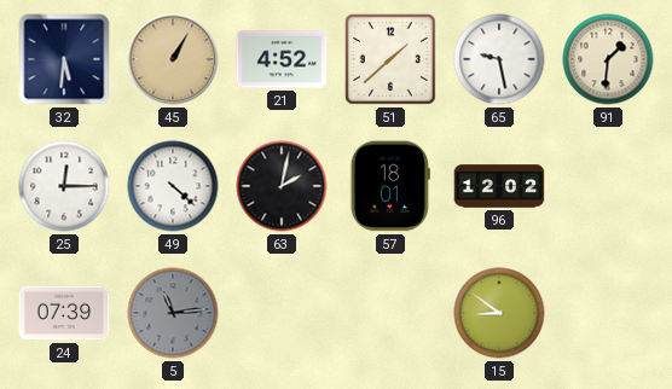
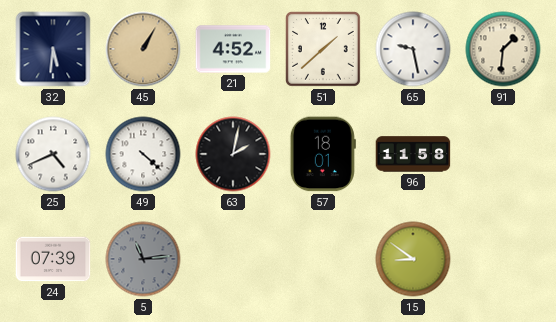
25: 12:15 -> 4:41
96: 12:02 -> 11:58
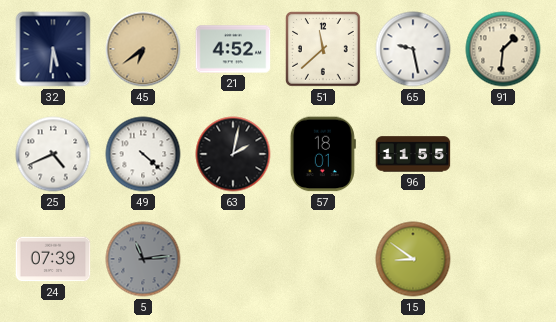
45: 1:05 -> 6:39
51: 1:38 -> 11:38
96: 11:58 -> 11:55
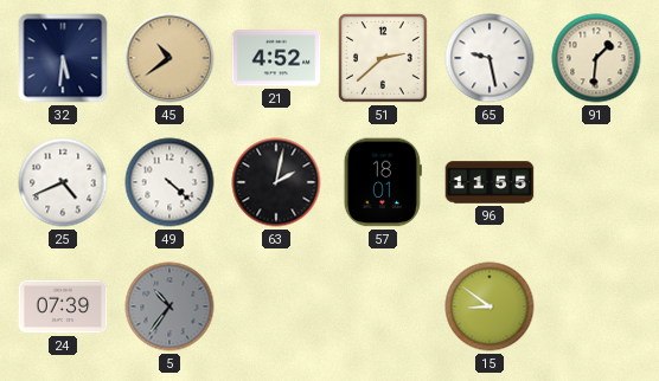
45: 6:39 -> 10:39
51: 11:38 -> 2:38
5: 11:14 -> 10:36
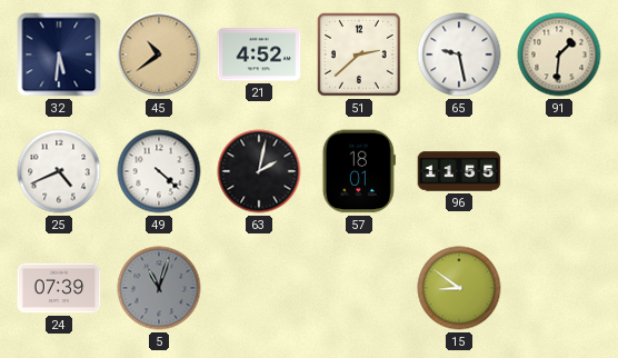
5: 10:36 -> 11:03
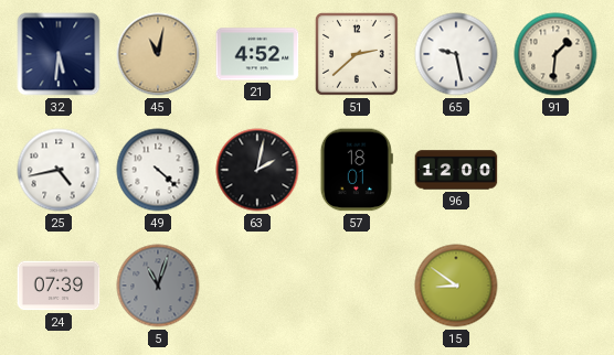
45: 10:39 -> 11:02
25: 4:41 -> 4:43
96: 11:55 -> 12:00
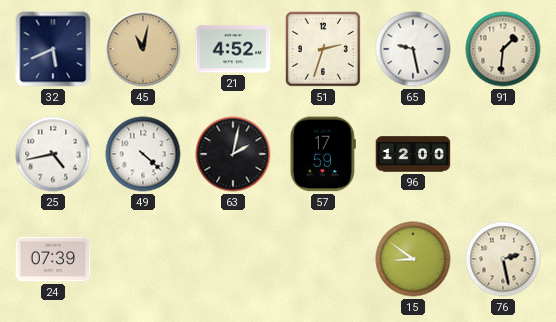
32: 5:31 -> 5:41
51: 2:38 -> 2:33
57: 18:01 -> 17:59
5: 11:03 -> none
76: none -> 2:28
